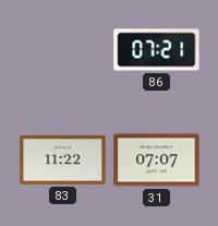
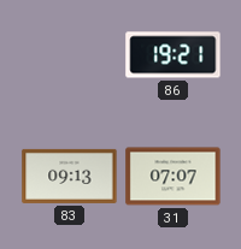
86: 07:21 -> 19:21
83: 11:22 -> 09:13
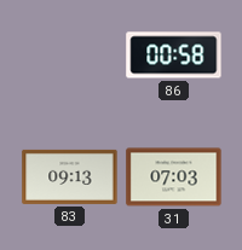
86: 19:21 -> 00:58
31: 07:07 -> 07:03
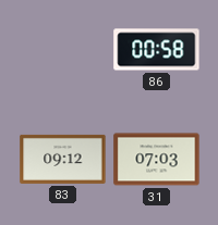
83: 09:13 -> 09:12
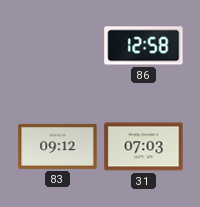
86: 00:58 -> 12:58
